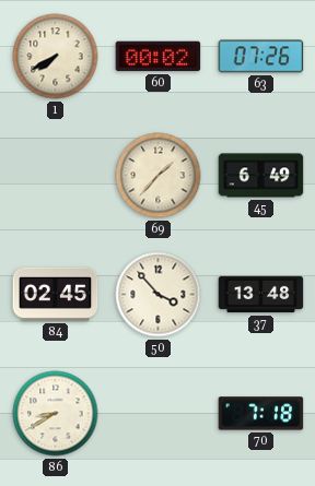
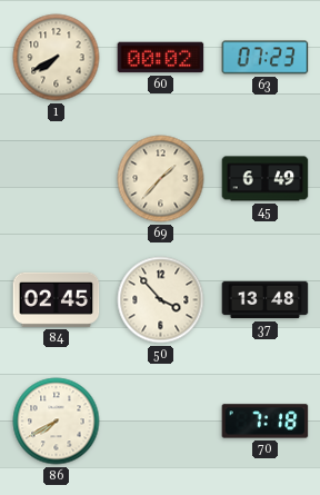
63: 07:26 -> 07:23
86: 8:40 -> 7:40
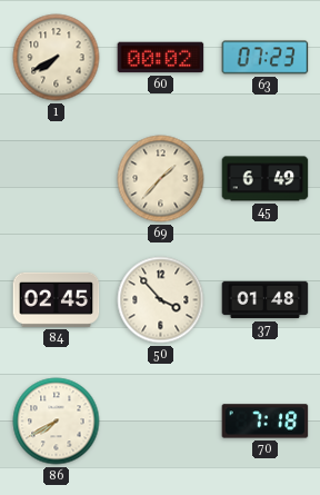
37: 13:48 -> 01:48
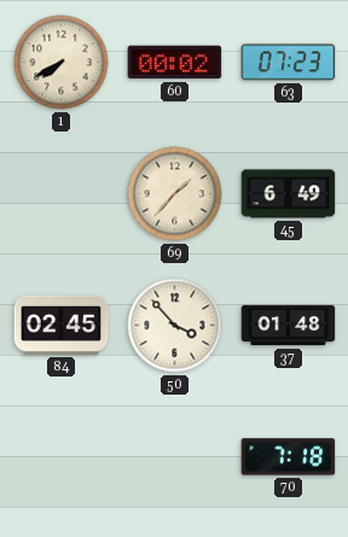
86: 7:40 -> none
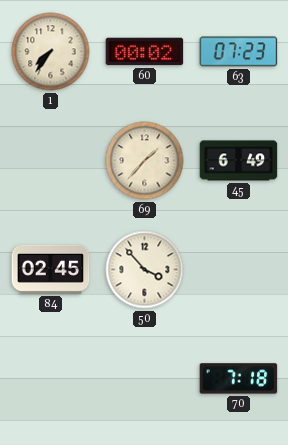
1: 7:40 -> 7:36
37: 01:48 -> none
